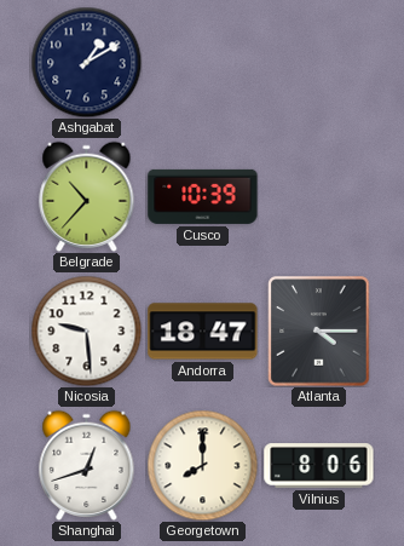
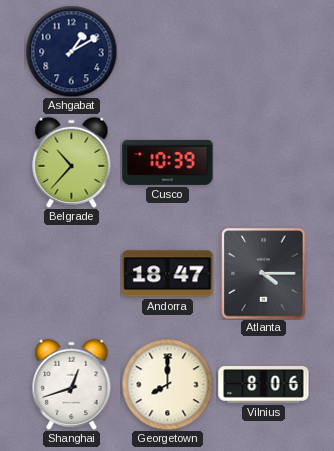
Nicosia: 9:29 -> none
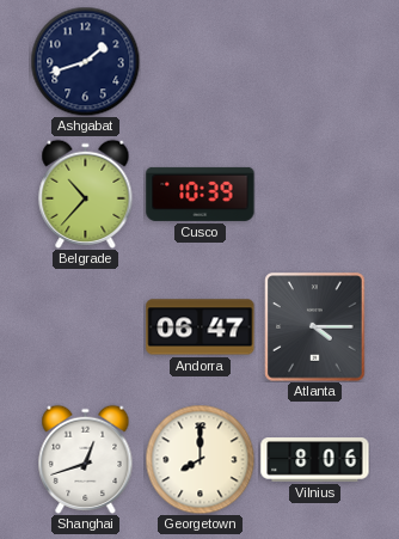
Ashgabat: 1:10 -> 1:42
Andorra: 18:47 -> 06:47
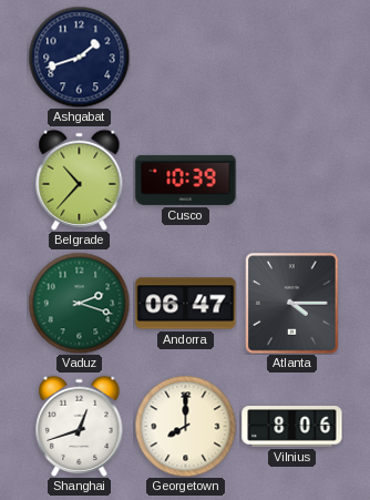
Vaduz: none -> 2:18
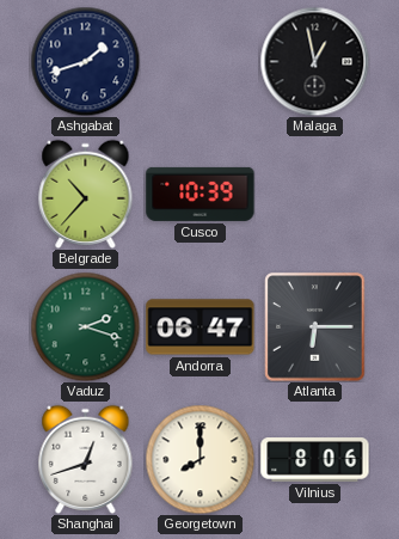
Malaga: none -> 12:58
Atlanta: 4:15 -> 6:15
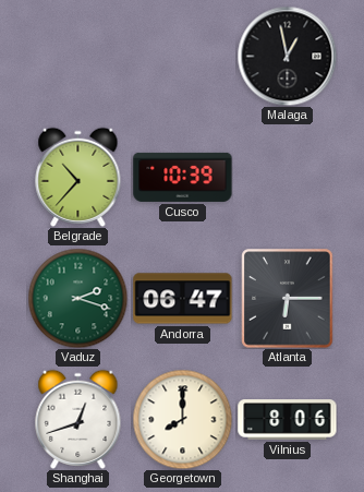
Ashgabat: 1:42 -> none
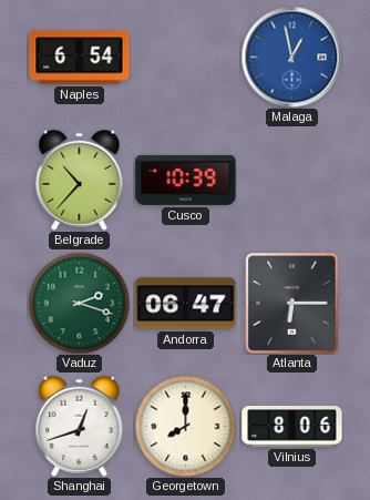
Naples: none -> 6:54
Malaga dial: black -> blue
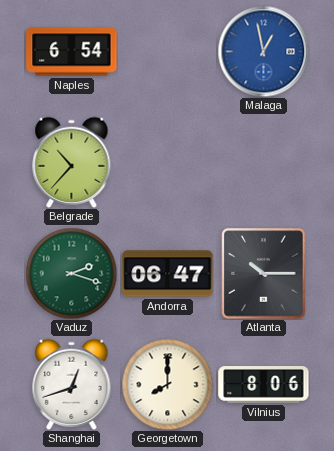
Cusco: 10:39 -> none
Atlanta: 6:15 -> 10:15
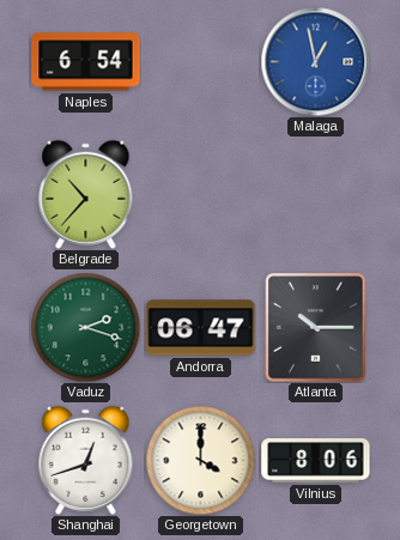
Georgetown: 8:00 -> 4:00
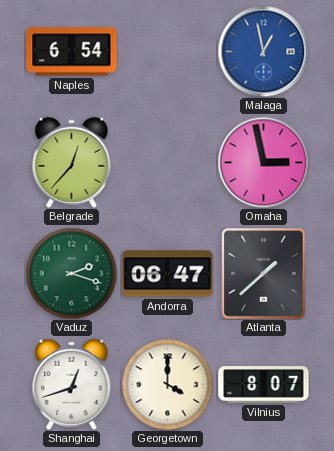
Belgrade: 10:37 -> 12:37
Omaha: none -> 2:58
Atlanta: 10:15 -> 1:38
Vilnius: 8:06 -> 8:07
